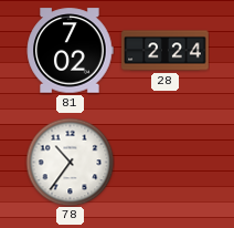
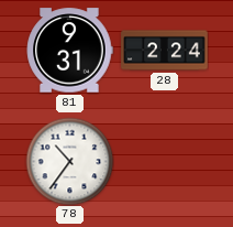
81: 7:02 -> 9:31
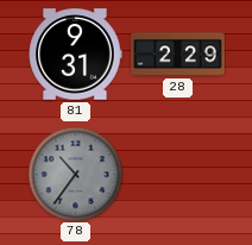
28: 2:24 -> 2:29
78 dial: white -> grey
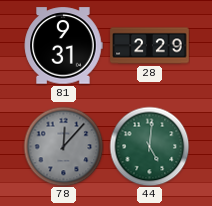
78: 10:36 -> 12:07
44: none -> 5:01
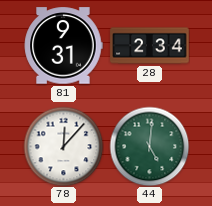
28: 2:29 -> 2:34
78 dial: grey -> white
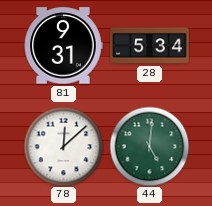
28: 2:34 -> 5:34
78: 12:07 -> 12:08
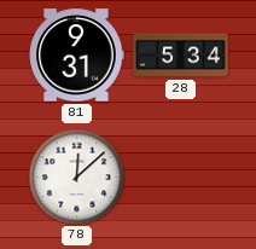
44: 5:01 -> none
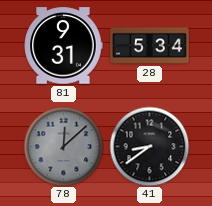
78 dial: white -> grey
41: none -> 8:39
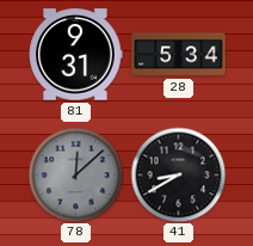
41: 8:39 -> 8:40
